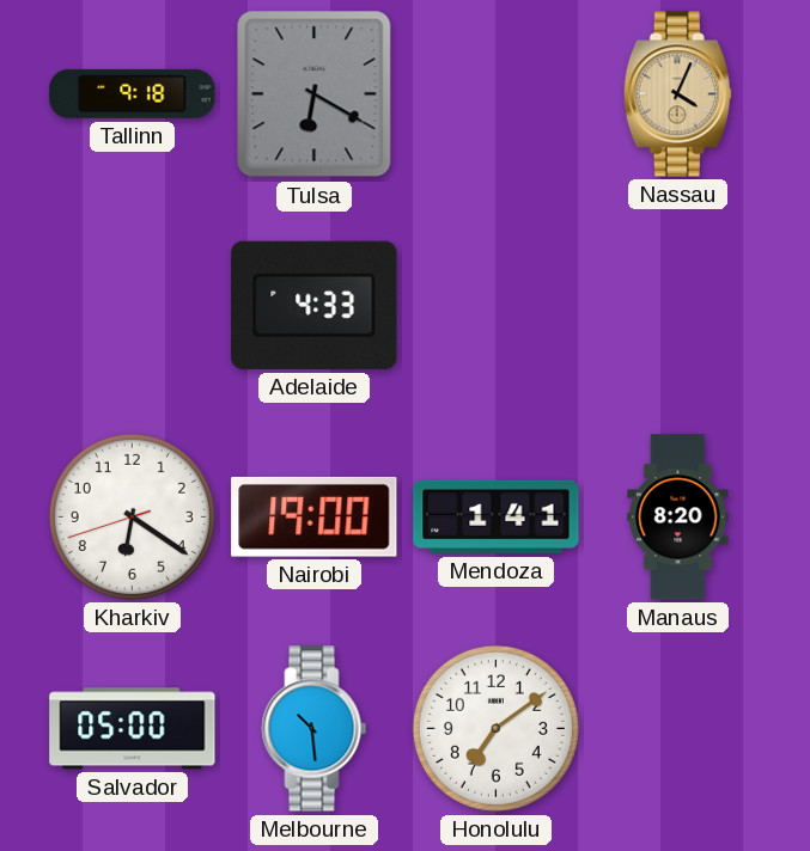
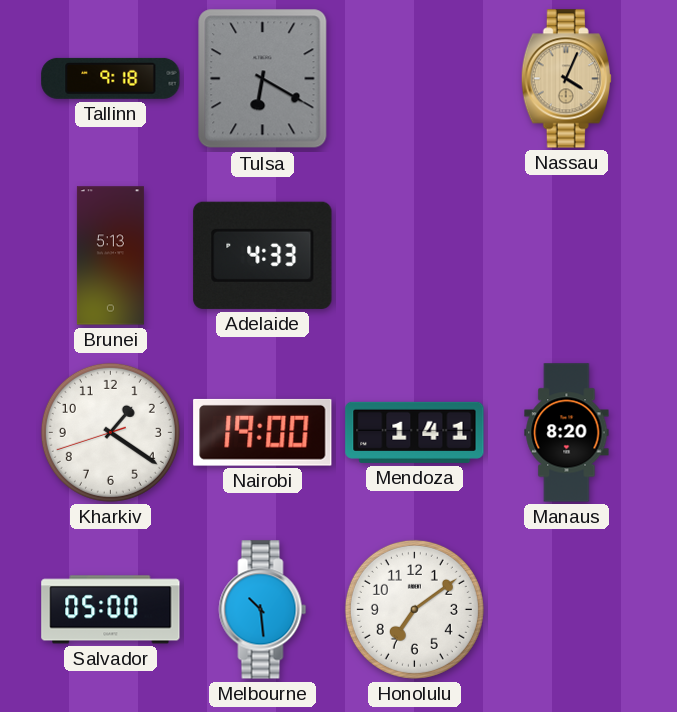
Brunei: none -> 5:13
Kharkiv: 6:20 -> 1:20
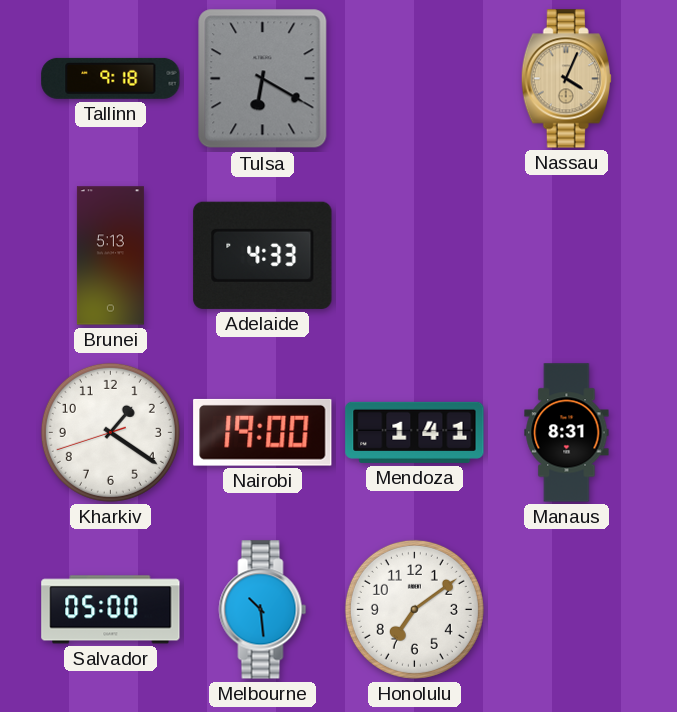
Manaus: 8:20 -> 8:31
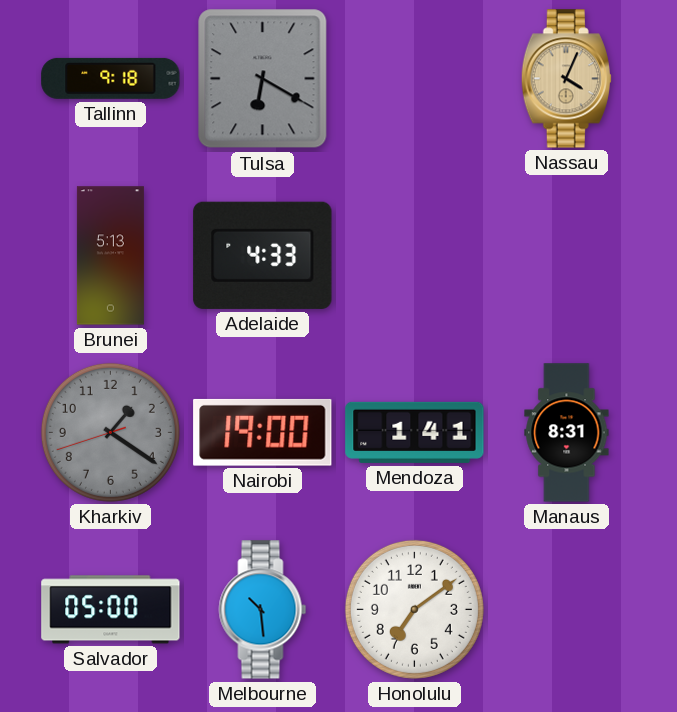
Kharkiv dial: white -> grey
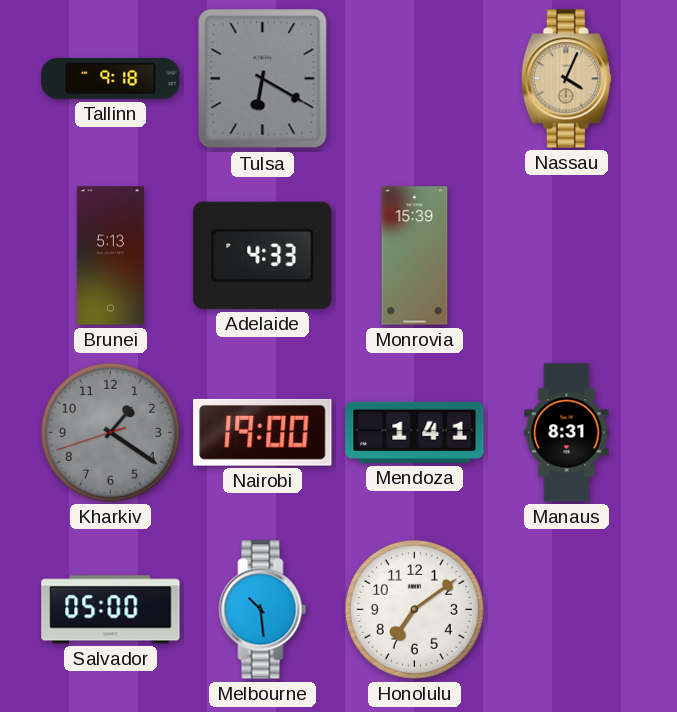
Monrovia: none -> 15:39
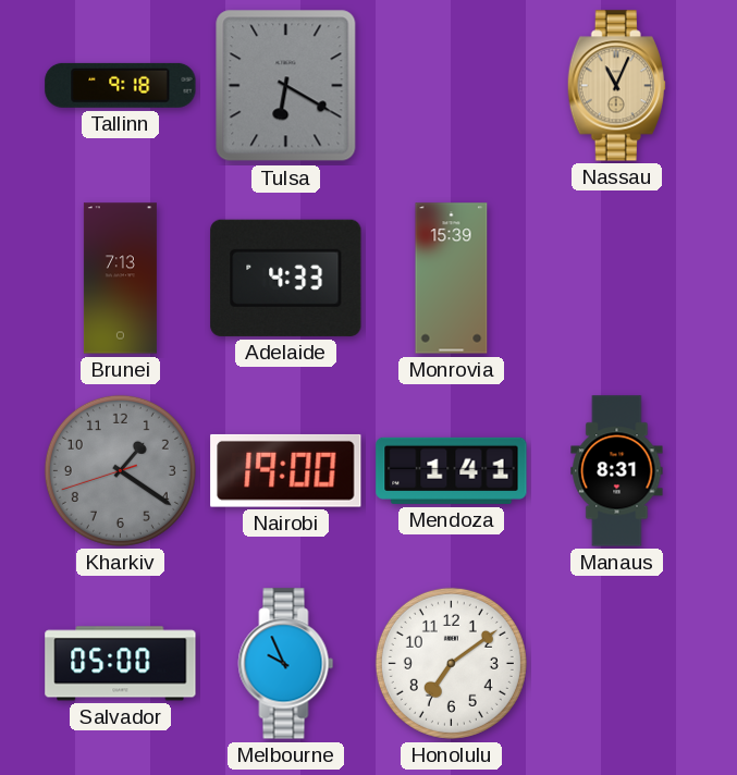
Nassau: 4:04 -> 11:04
Brunei: 5:13 -> 7:13
Melbourne: 10:29 -> 9:56
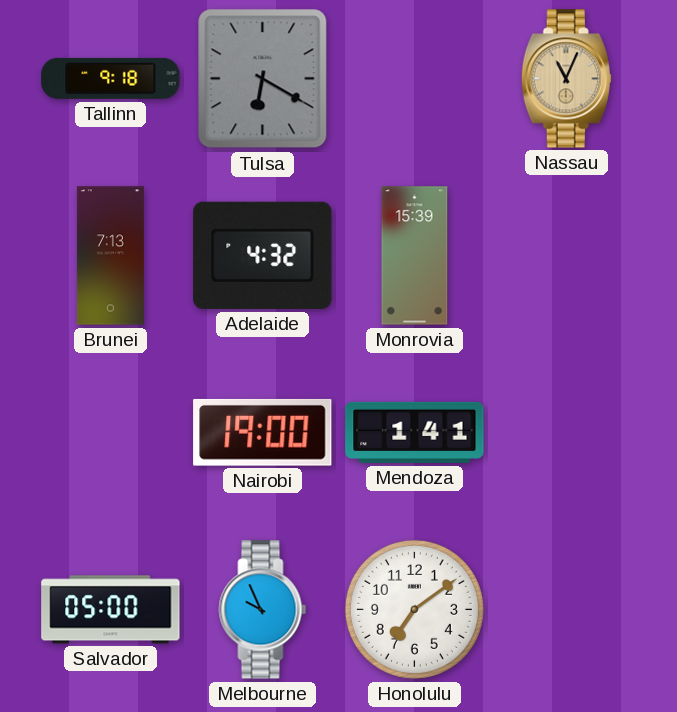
Adelaide: 4:33 -> 4:32
Kharkiv: 1:20 -> none
Manaus: 8:31 -> none
